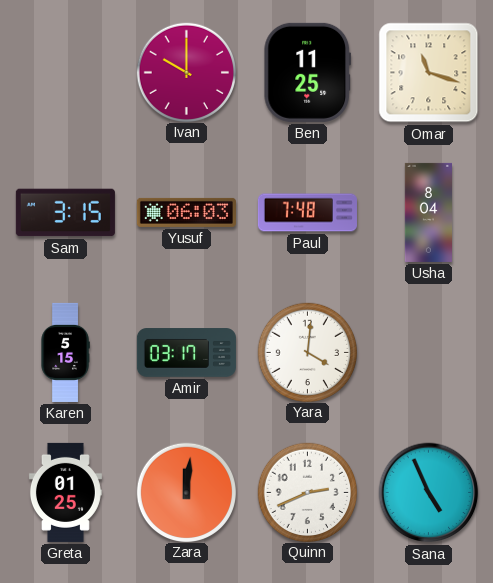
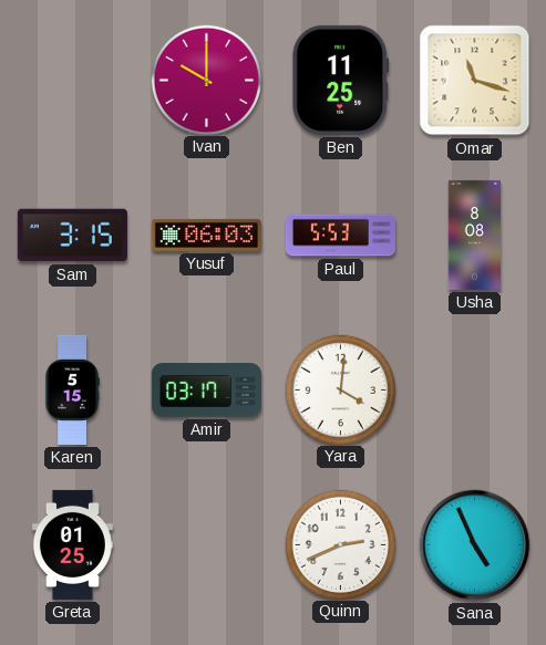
Paul: 7:48 -> 5:53
Usha: 8:04 -> 8:08
Zara: 12:01 -> none
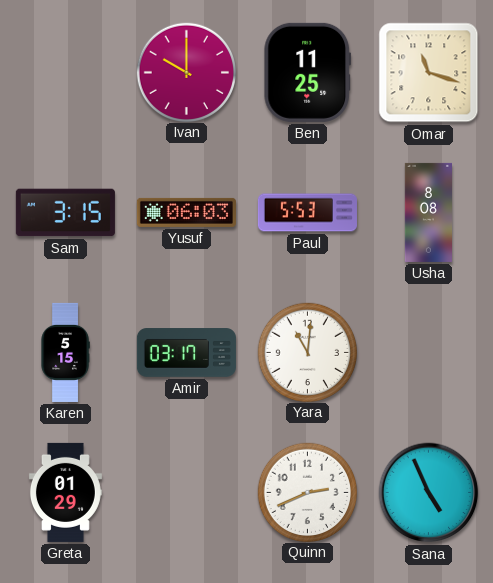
Yara: 4:01 -> 11:01
Greta: 01:25 -> 01:29
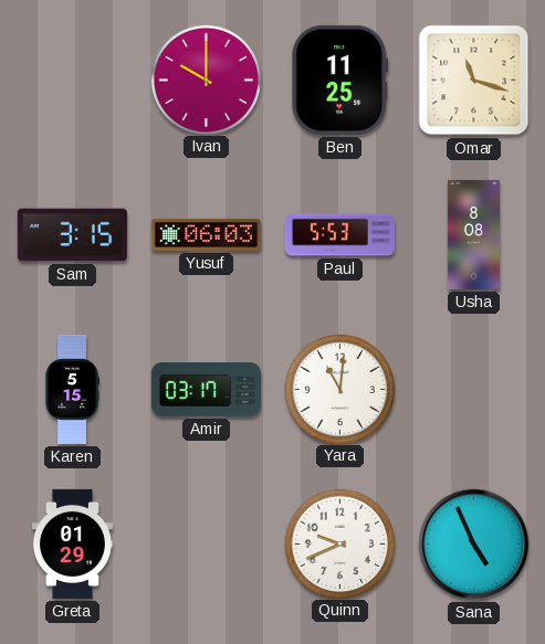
Quinn: 2:41 -> 9:41
